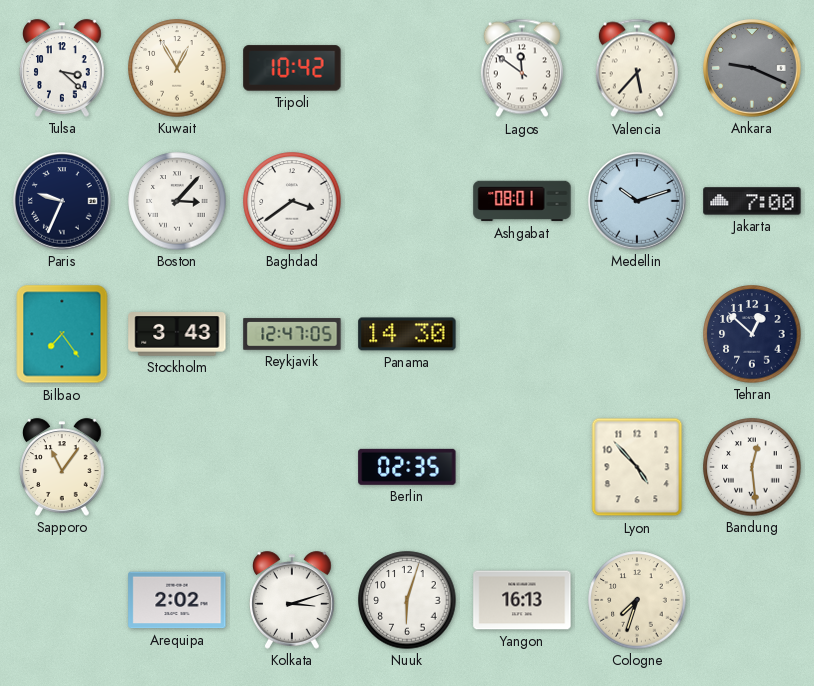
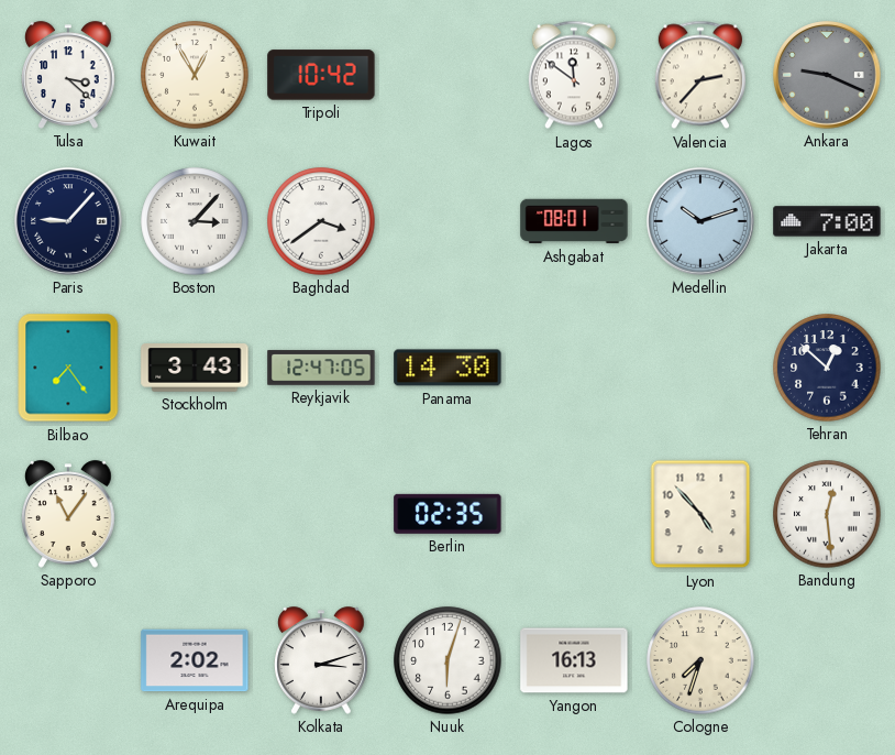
Valencia: 5:37 -> 2:37
Paris: 9:34 -> 9:07
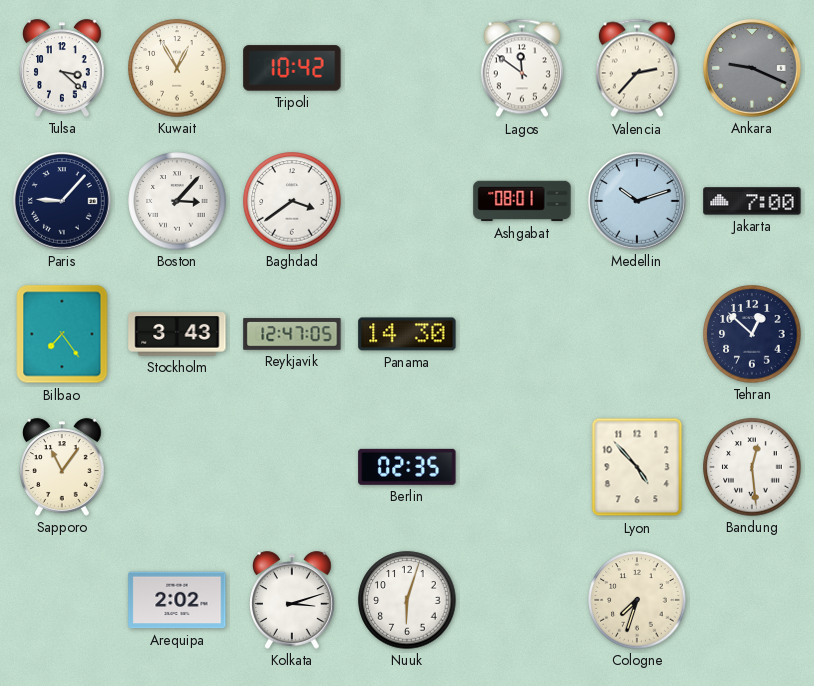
Yangon: 16:13 -> none
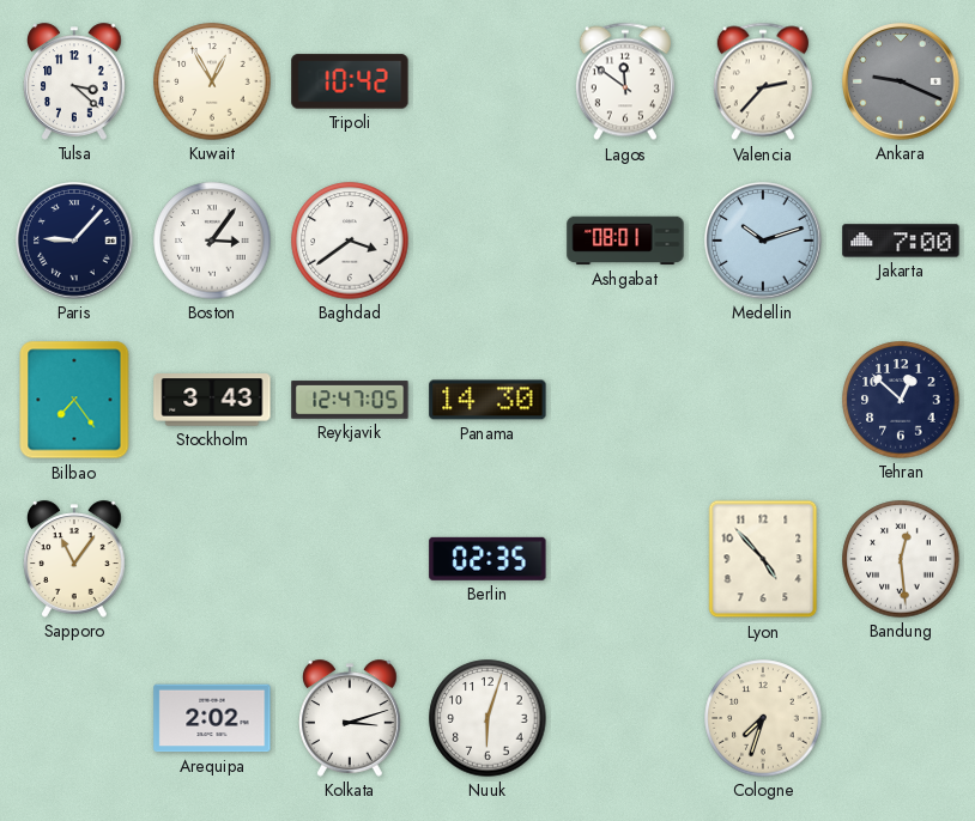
Boston: 3:07 -> 3:06
